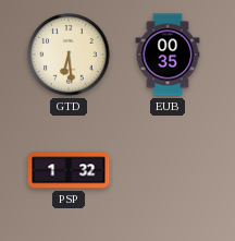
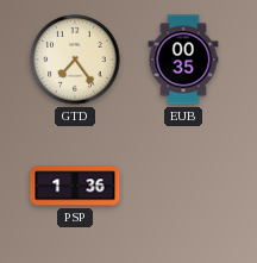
GTD: 6:29 -> 7:24
PSP: 1:32 -> 1:36
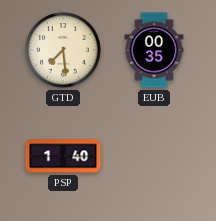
GTD: 7:24 -> 7:29
PSP: 1:36 -> 1:40
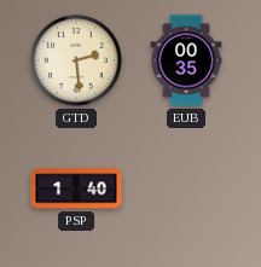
GTD: 7:29 -> 2:29
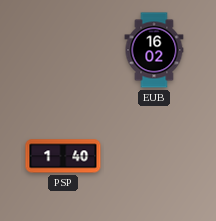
GTD: 2:29 -> none
EUB: 00:35 -> 16:02
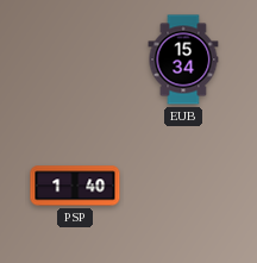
EUB: 16:02 -> 15:34
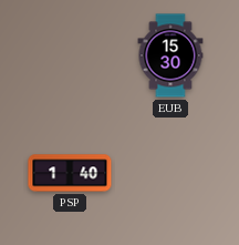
EUB: 15:34 -> 15:30
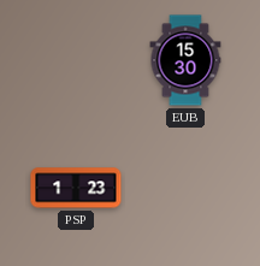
PSP: 1:40 -> 1:23
